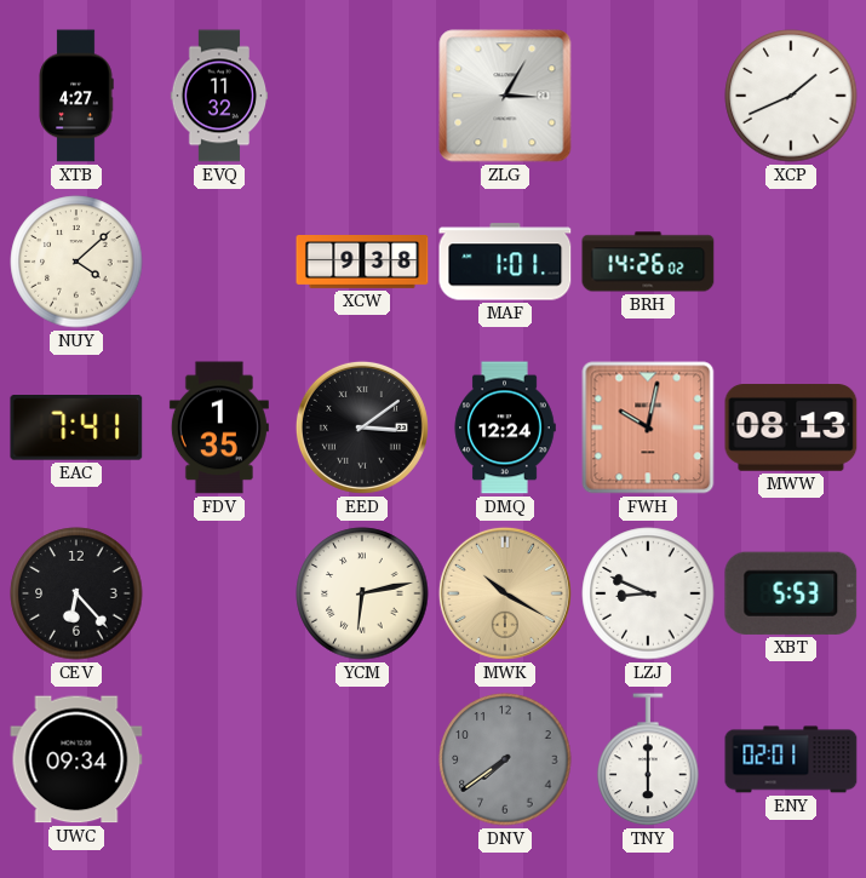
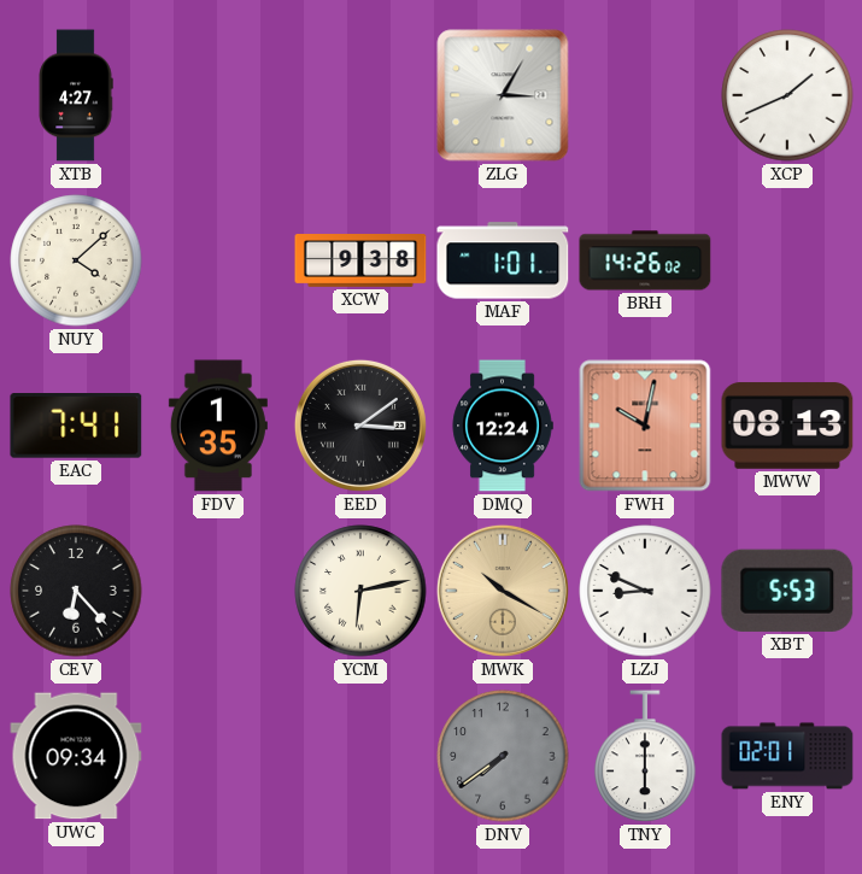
EVQ: 11:32 -> none
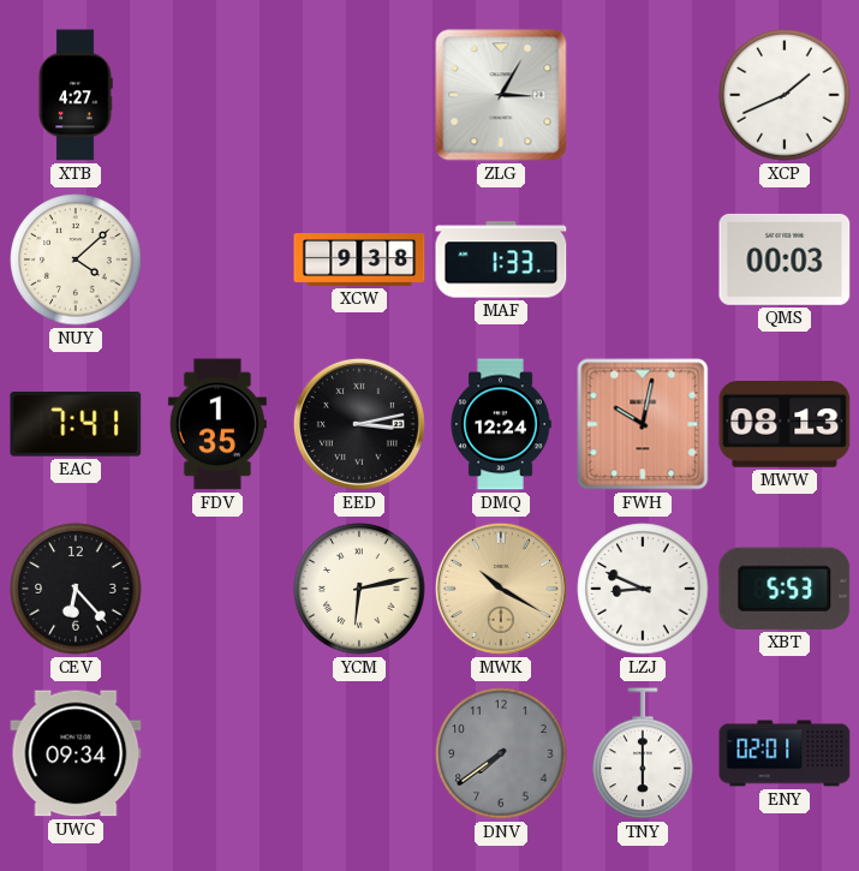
MAF: 1:01 -> 1:33
BRH: 14:26 -> none
QMS: none -> 00:03
EED: 3:09 -> 3:13
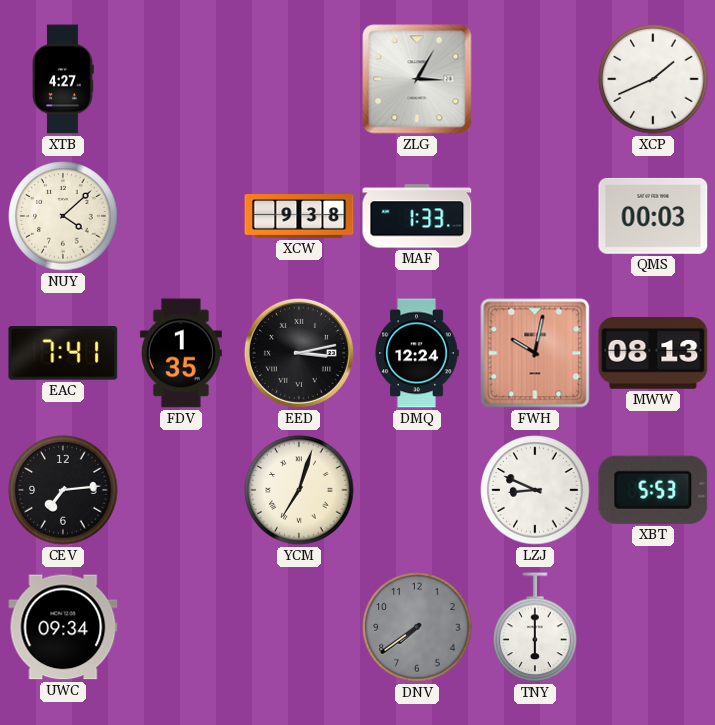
CEV: 6:23 -> 7:14
YCM: 6:13 -> 7:03
MWK: 10:20 -> none
ENY: 02:01 -> none
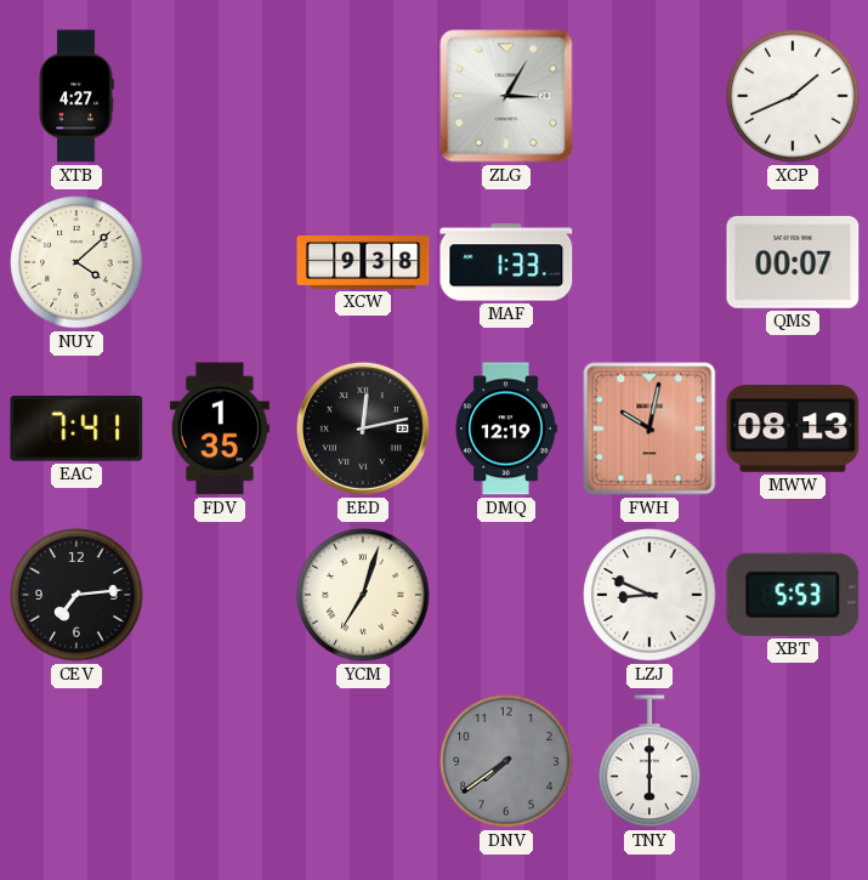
QMS: 00:03 -> 00:07
EED: 3:13 -> 12:13
DMQ: 12:24 -> 12:19
UWC: 09:34 -> none
